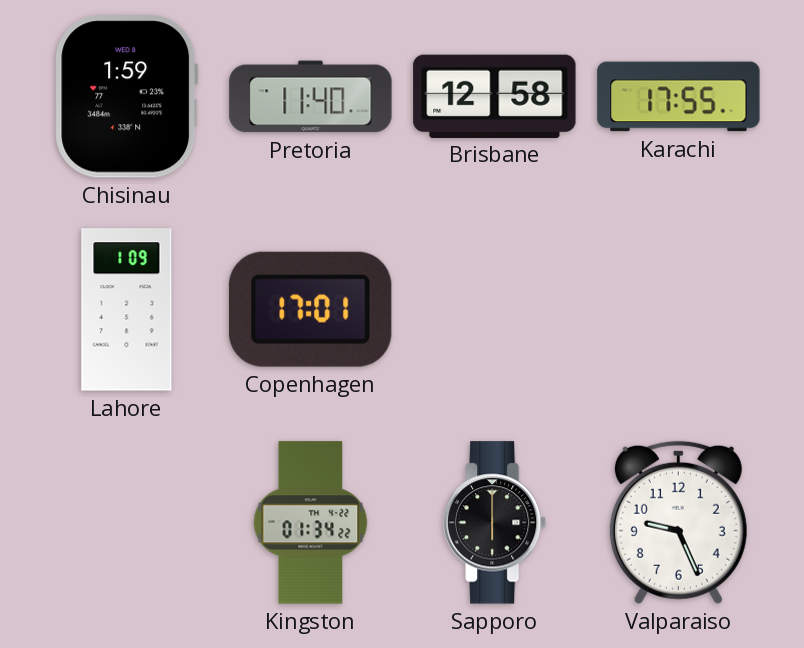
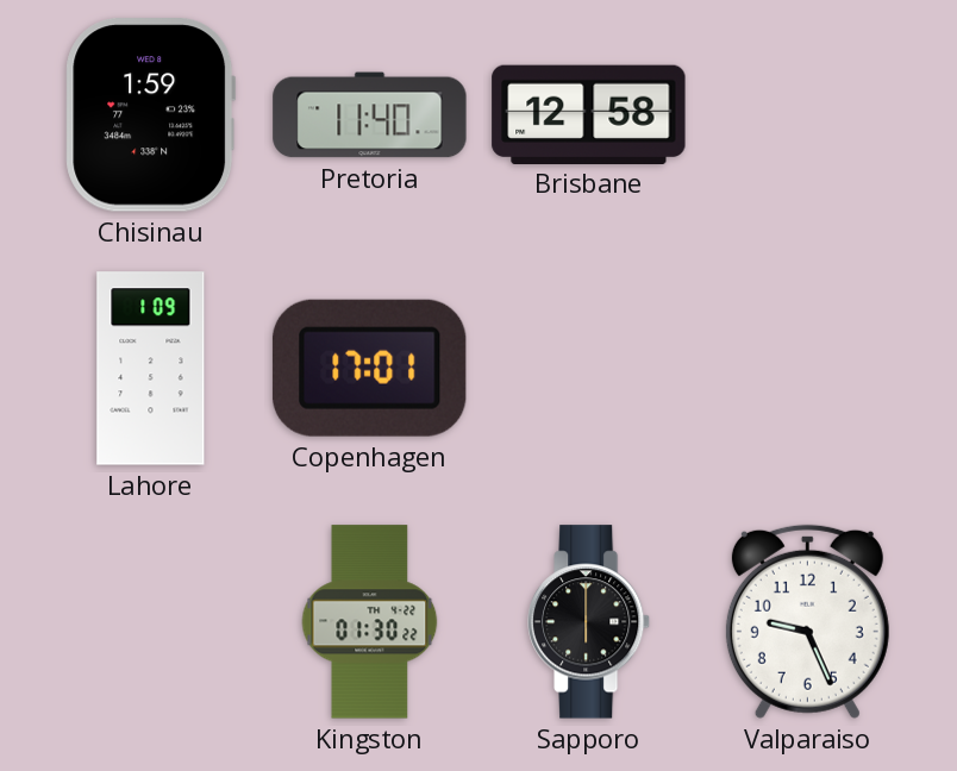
Karachi: 17:55 -> none
Kingston: 01:34 -> 01:30
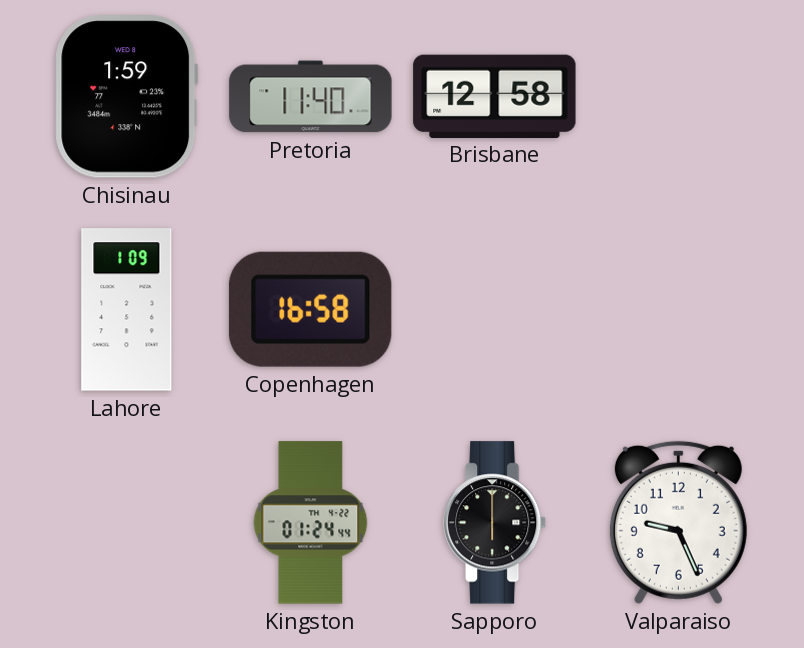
Copenhagen: 17:01 -> 16:58
Kingston: 01:30 -> 01:24
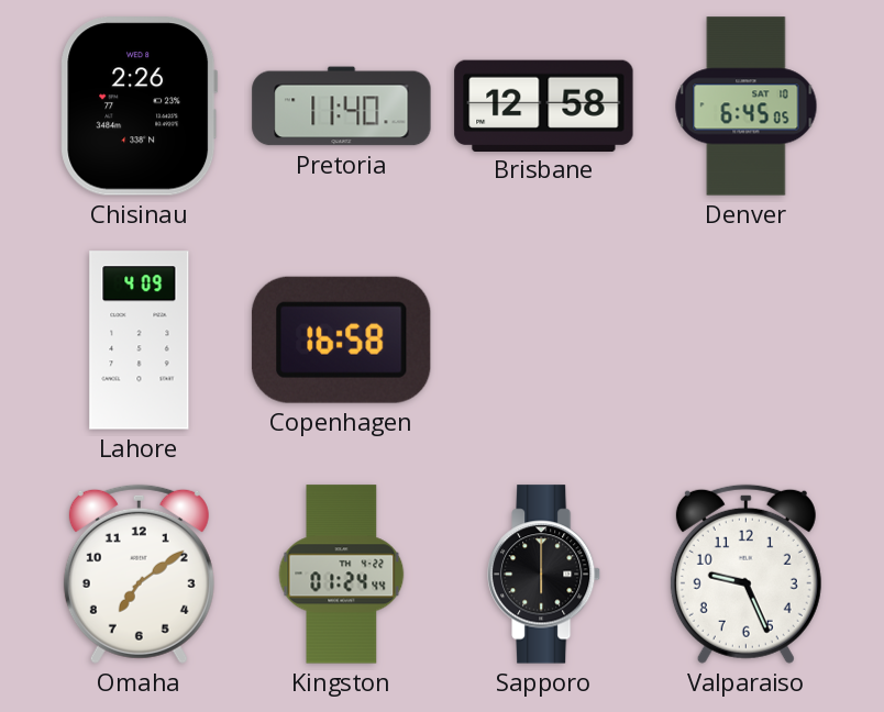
Chisinau: 1:59 -> 2:26
Denver: none -> 6:45
Lahore: 1:09 -> 4:09
Omaha: none -> 7:09
